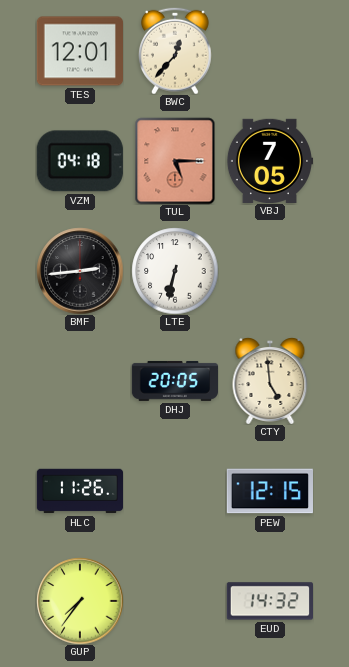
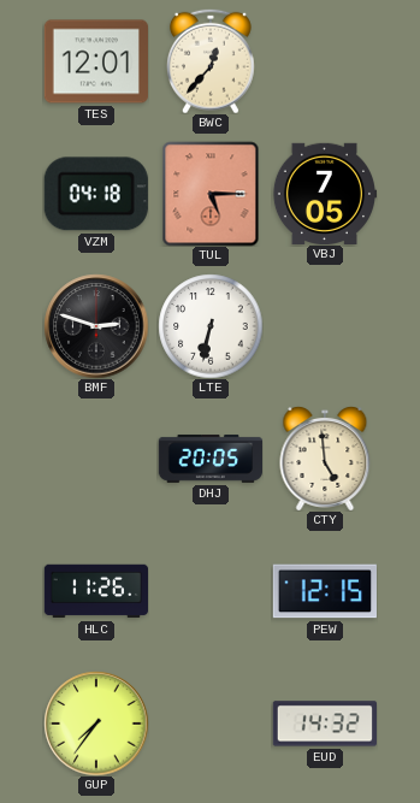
BMF: 2:44 -> 2:48
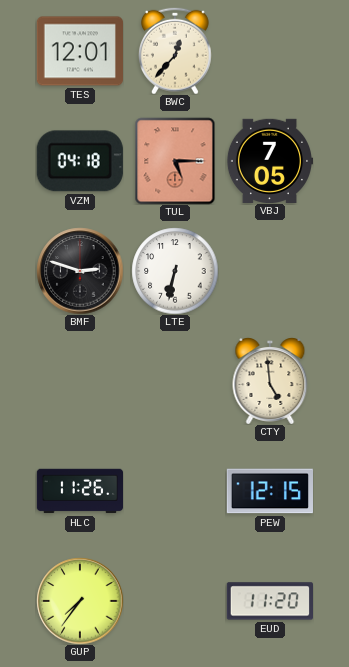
DHJ: 20:05 -> none
EUD: 14:32 -> 11:20
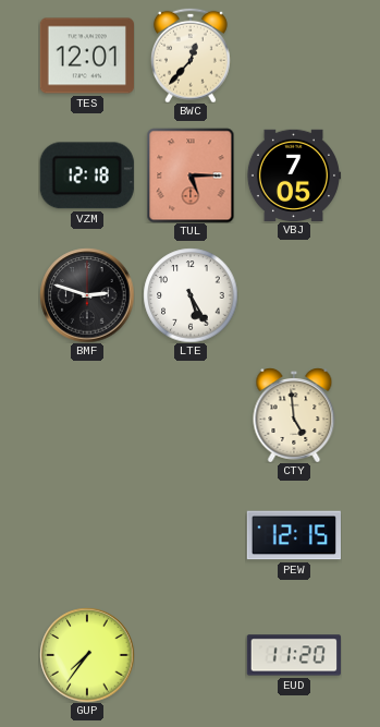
VZM: 04:18 -> 12:18
LTE: 6:32 -> 5:25
HLC: 11:26 -> none
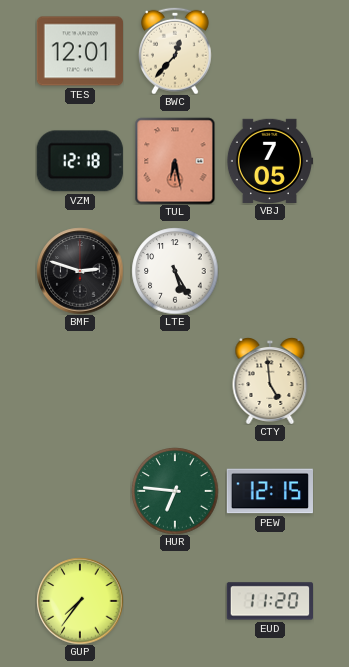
TUL: 5:15 -> 6:28
HUR: none -> 6:46
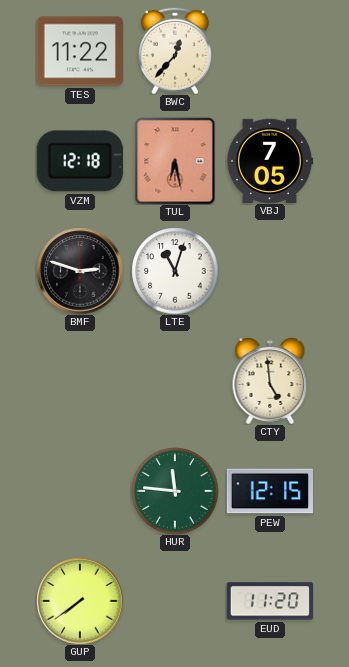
TES: 12:01 -> 11:22
LTE: 5:25 -> 11:03
HUR: 6:46 -> 11:46
GUP: 7:36 -> 7:39
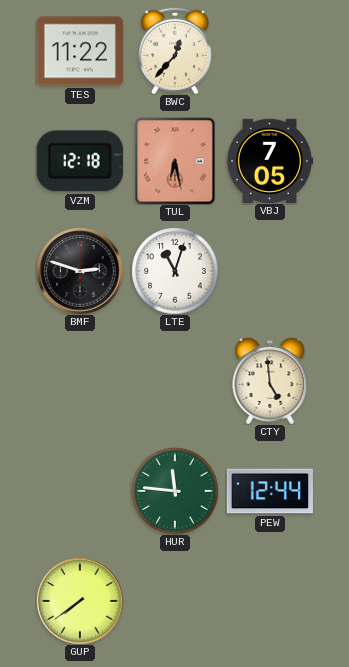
PEW: 12:15 -> 12:44
EUD: 11:20 -> none
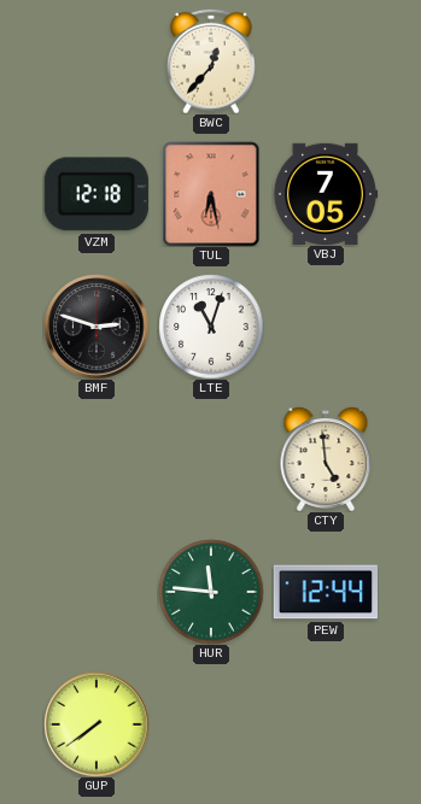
TES: 11:22 -> none
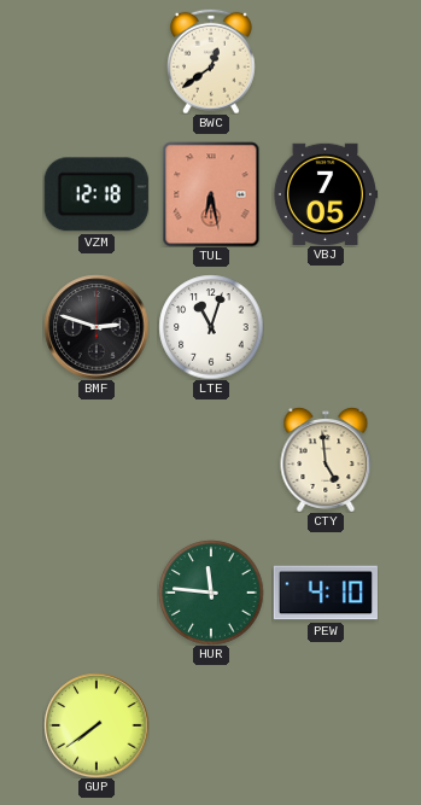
BWC: 12:37 -> 12:39
PEW: 12:44 -> 4:10
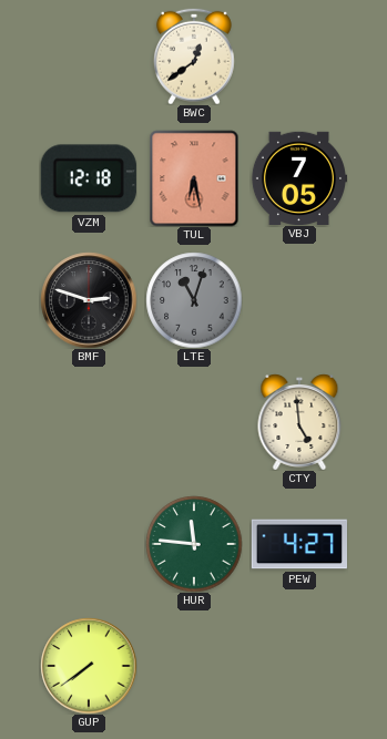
LTE dial: white -> grey
PEW: 4:10 -> 4:27
